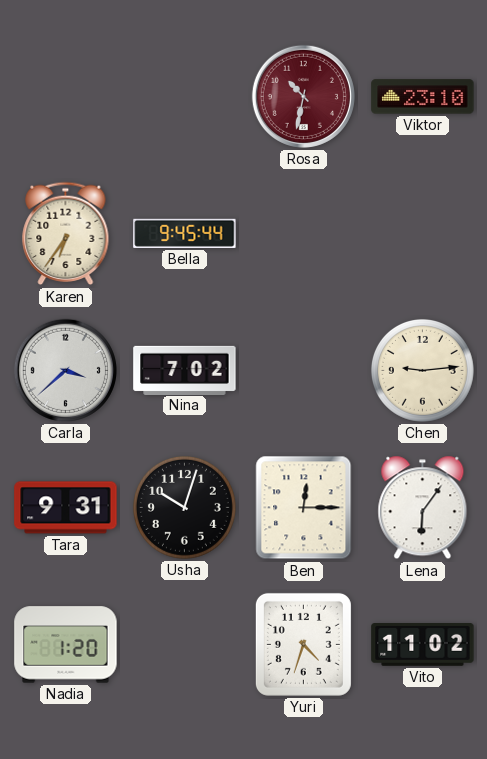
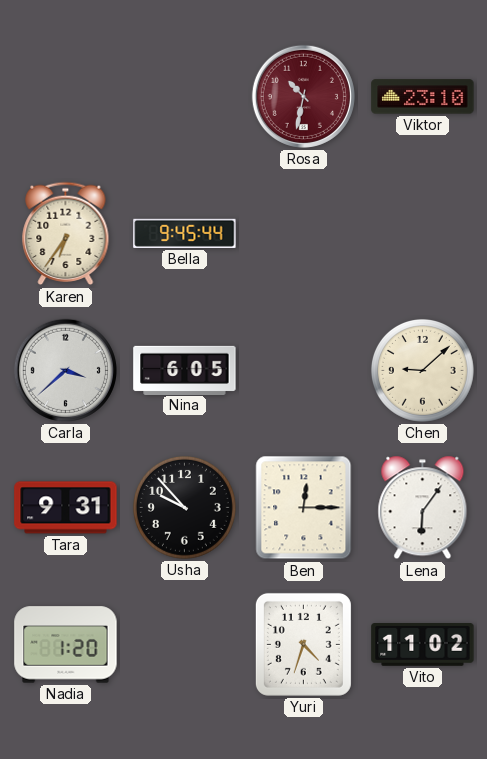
Nina: 7:02 -> 6:05
Chen: 9:14 -> 9:08
Usha: 10:03 -> 9:53
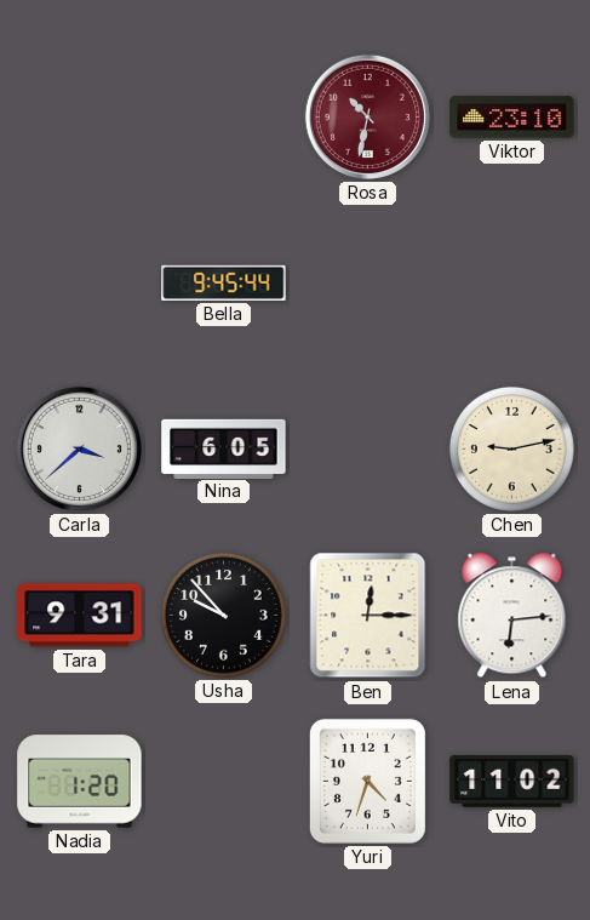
Karen: 6:36 -> none
Chen: 9:08 -> 9:13
Lena: 6:06 -> 6:14
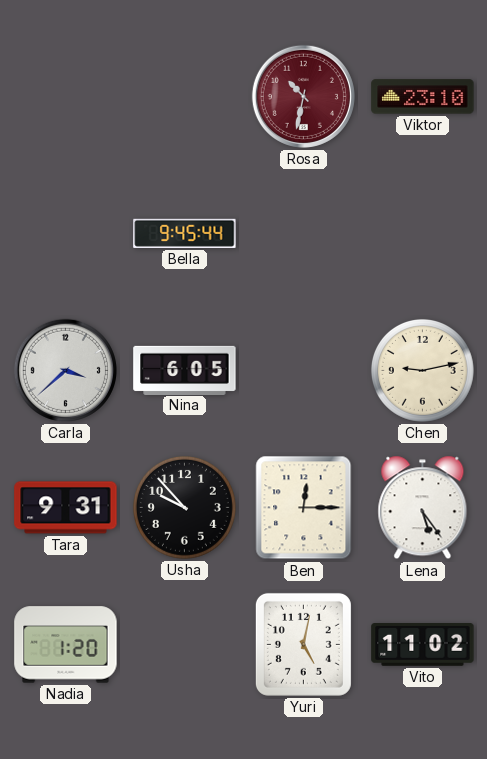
Lena: 6:14 -> 5:24
Yuri: 4:33 -> 5:02
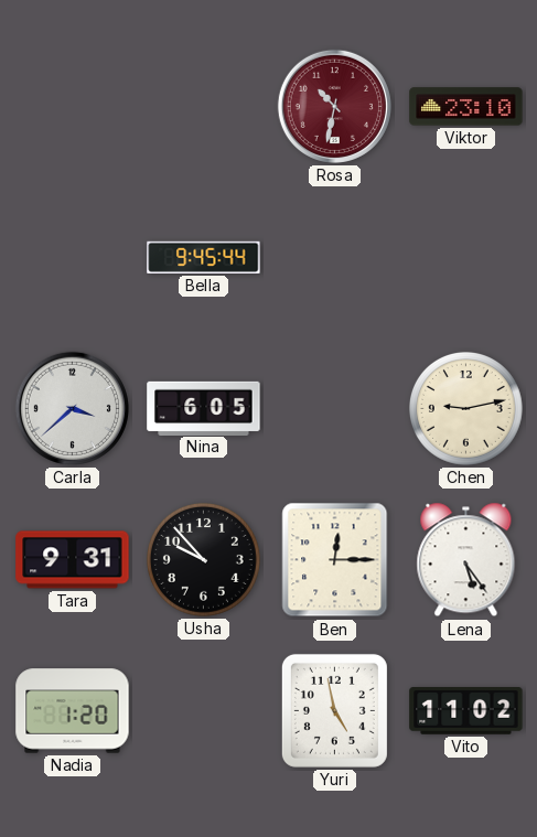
Yuri: 5:02 -> 4:58
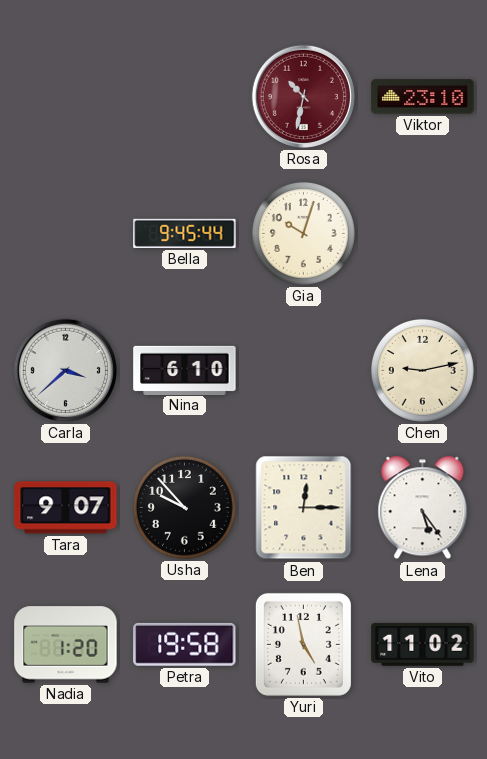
Gia: none -> 10:03
Nina: 6:05 -> 6:10
Tara: 9:31 -> 9:07
Petra: none -> 19:58
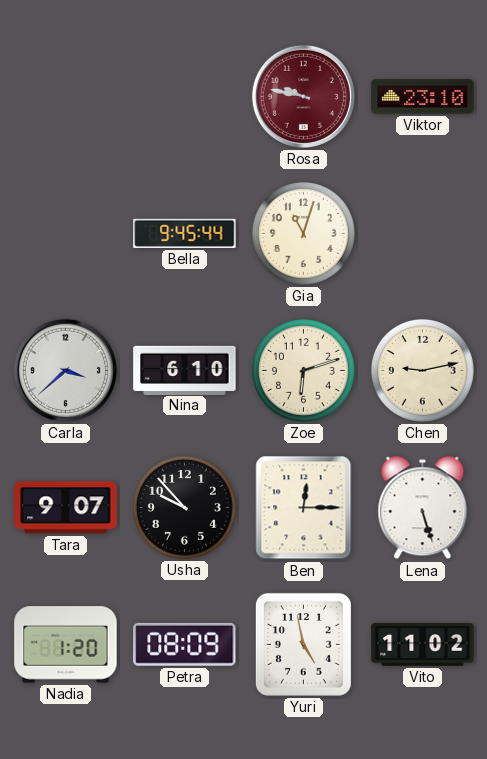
Rosa: 10:32 -> 9:47
Gia: 10:03 -> 11:03
Zoe: none -> 6:12
Lena: 5:24 -> 5:27
Petra: 19:58 -> 08:09
